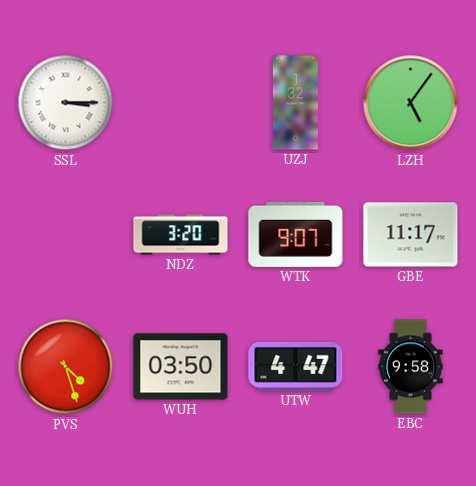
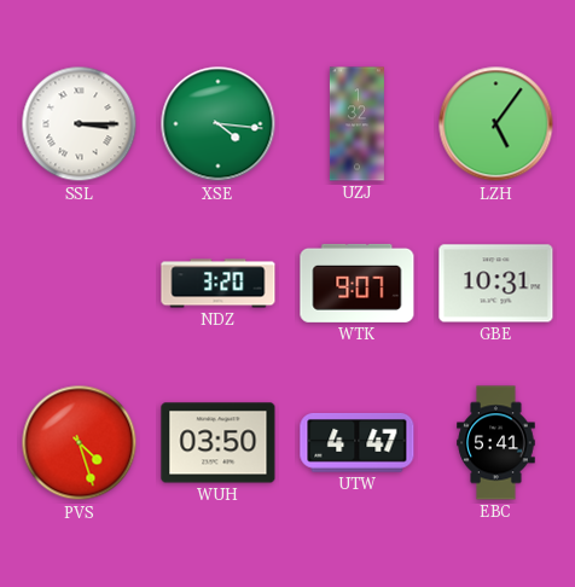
XSE: none -> 4:16
GBE: 11:17 -> 10:31
EBC: 9:58 -> 5:41
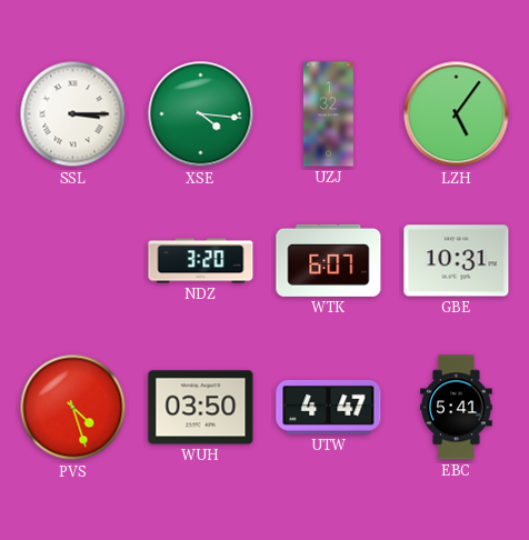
WTK: 9:07 -> 6:07
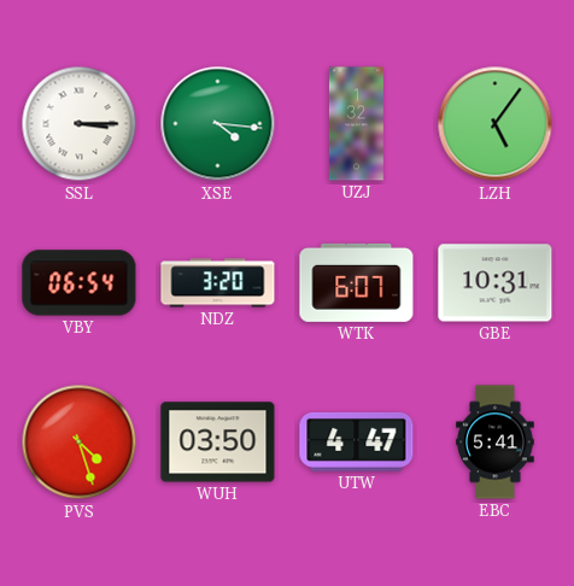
VBY: none -> 06:54
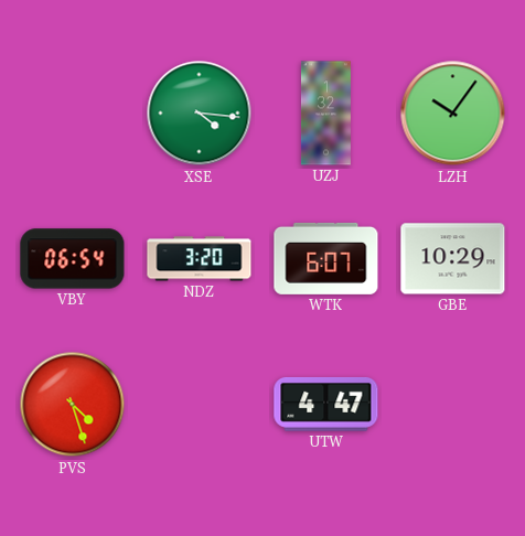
SSL: 3:15 -> none
LZH: 5:06 -> 10:06
GBE: 10:31 -> 10:29
WUH: 03:50 -> none
EBC: 5:41 -> none
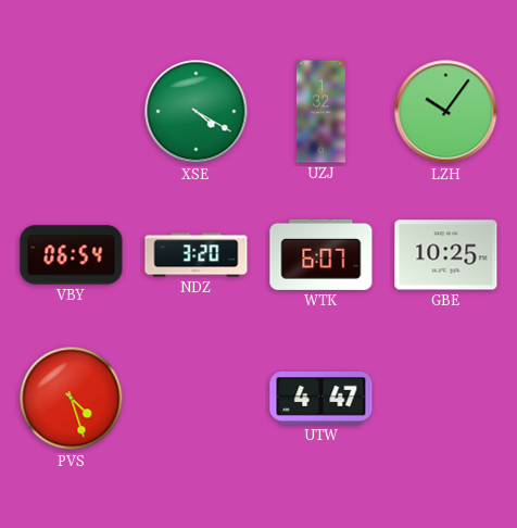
XSE: 4:16 -> 4:20
GBE: 10:29 -> 10:25
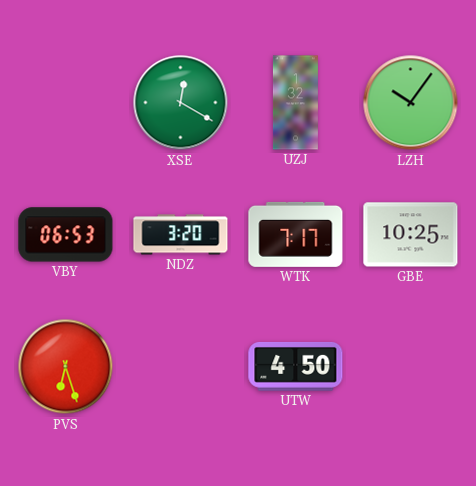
XSE: 4:20 -> 12:20
VBY: 06:54 -> 06:53
WTK: 6:07 -> 7:17
PVS: 4:27 -> 6:27
UTW: 4:47 -> 4:50
